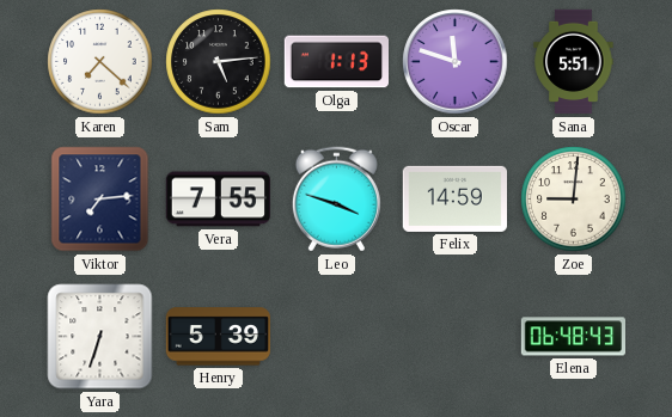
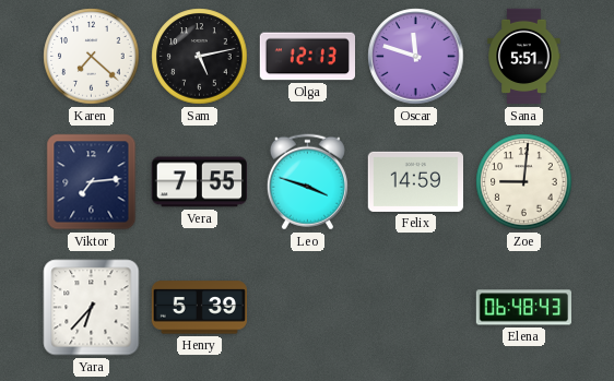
Sam: 5:14 -> 5:13
Olga: 1:13 -> 12:13
Yara: 6:33 -> 6:37
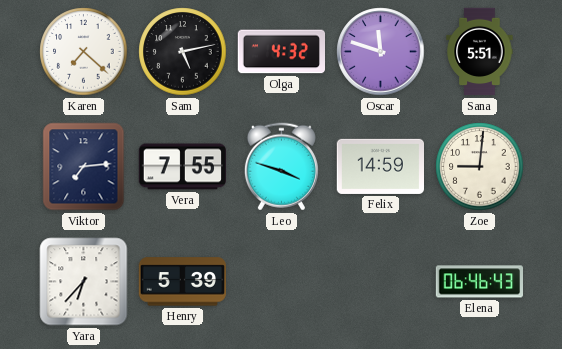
Olga: 12:13 -> 4:32
Elena: 06:48 -> 06:46
